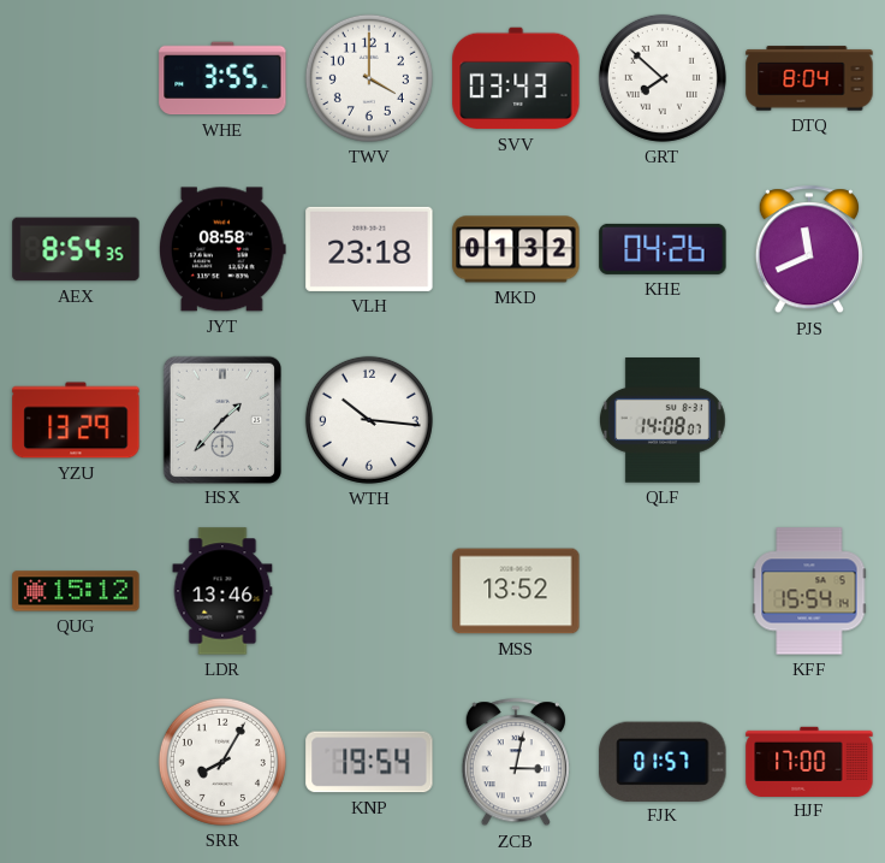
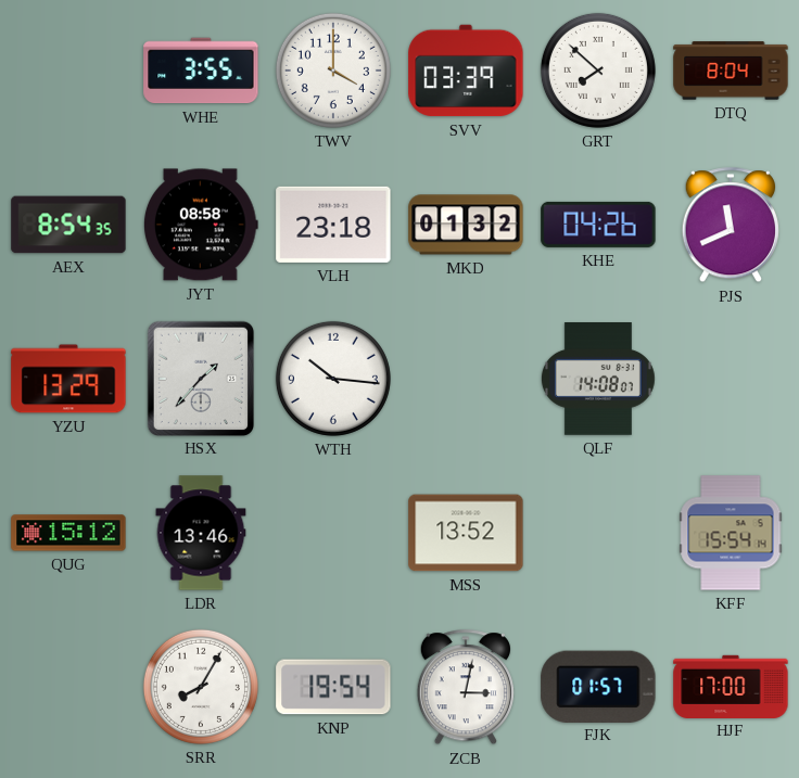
SVV: 03:43 -> 03:39
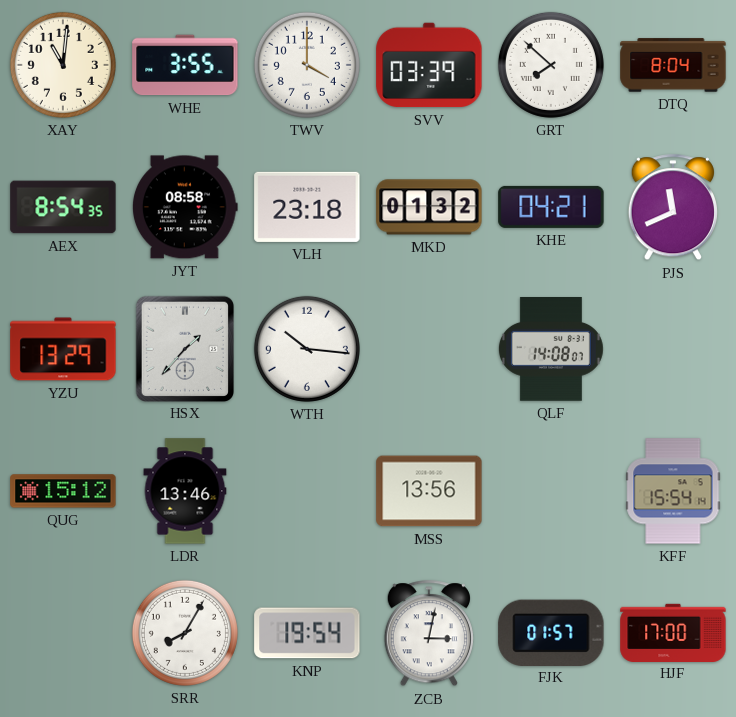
XAY: none -> 11:01
KHE: 04:26 -> 04:21
MSS: 13:52 -> 13:56
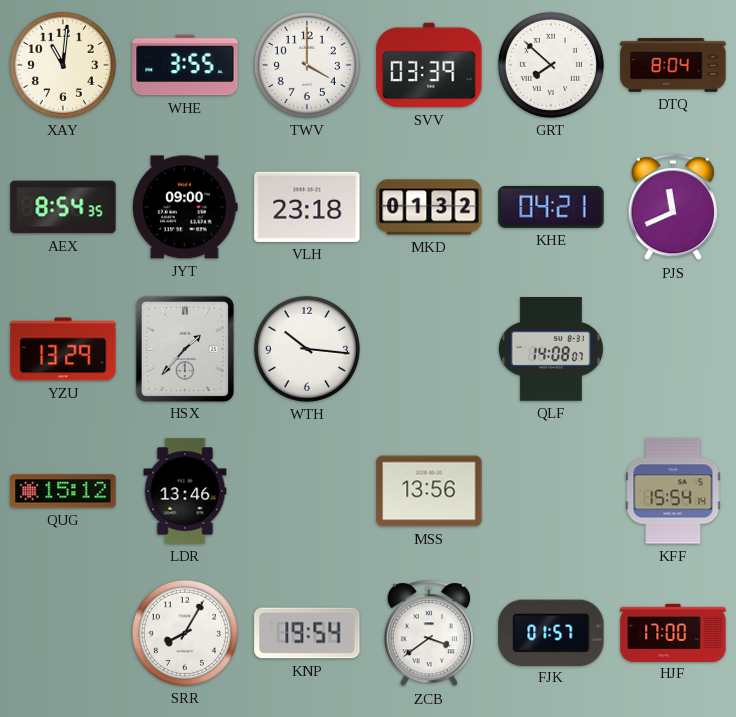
JYT: 08:58 -> 09:00
ZCB: 3:02 -> 3:39
